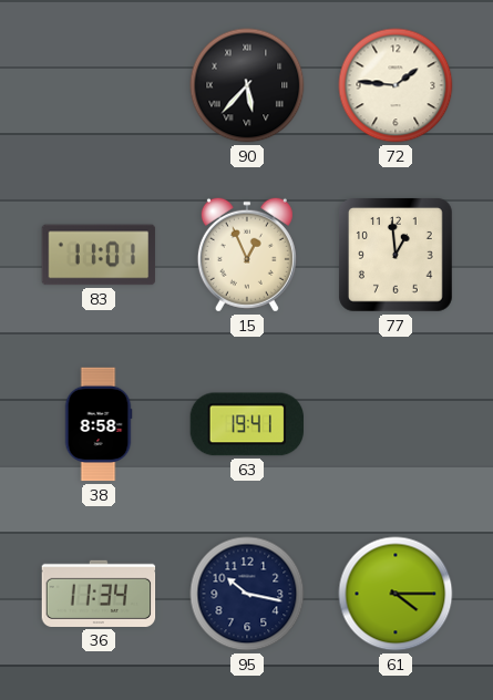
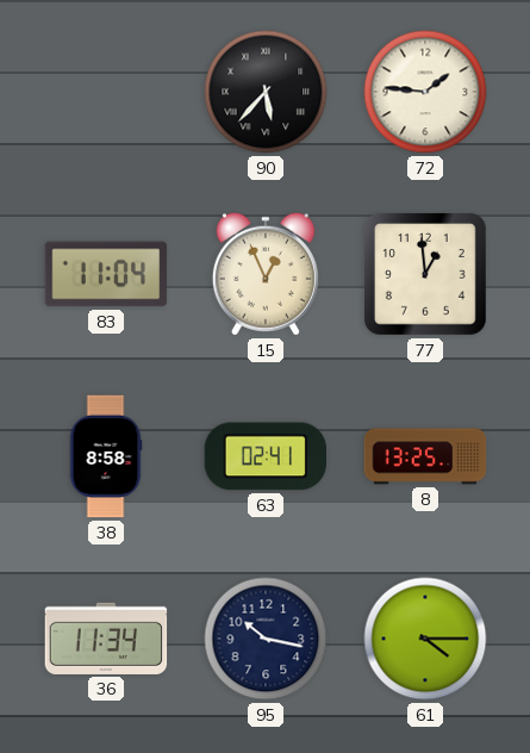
83: 11:01 -> 11:04
63: 19:41 -> 02:41
8: none -> 13:25
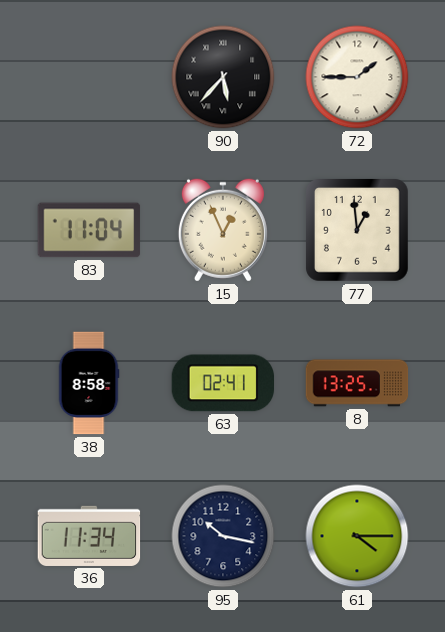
72: 1:46 -> 1:45
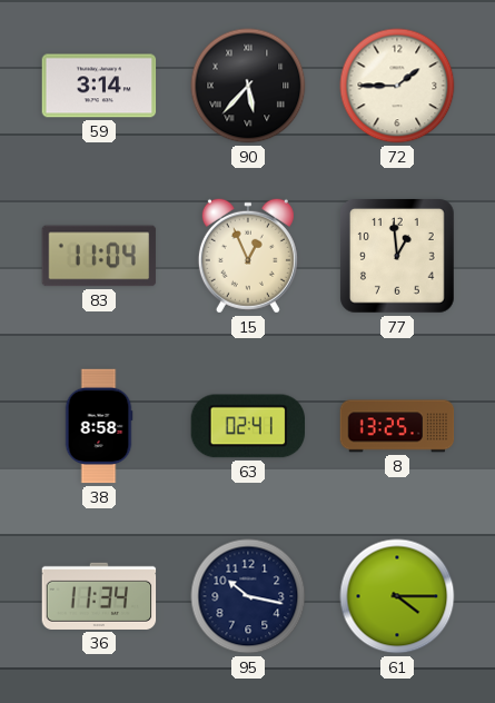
59: none -> 3:14
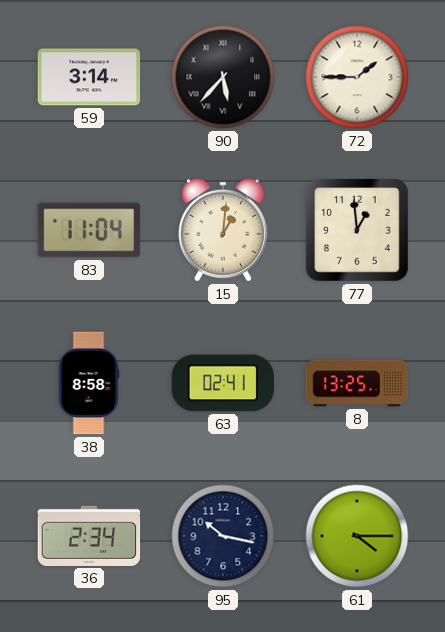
15: 12:56 -> 1:01
36: 11:34 -> 2:34
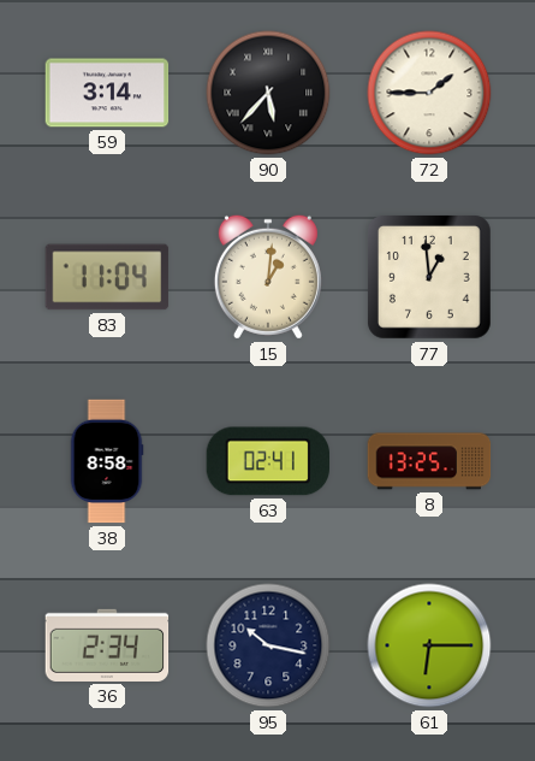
61: 4:15 -> 6:15
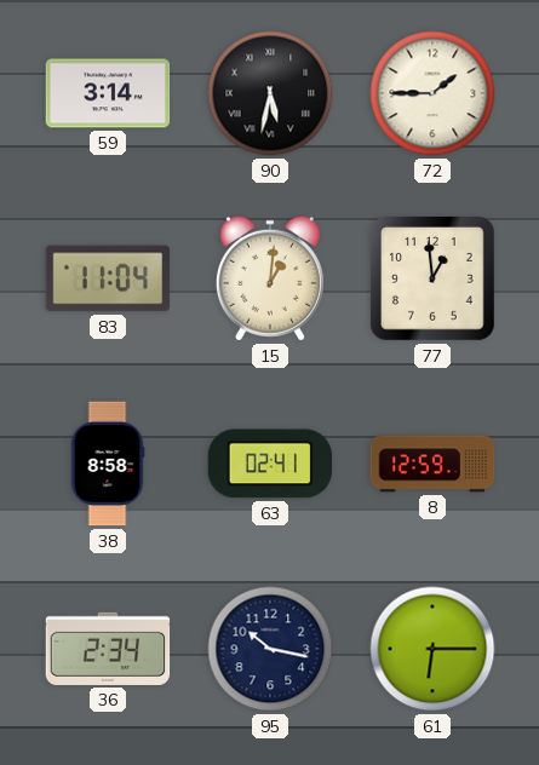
90: 5:37 -> 5:32
8: 13:25 -> 12:59
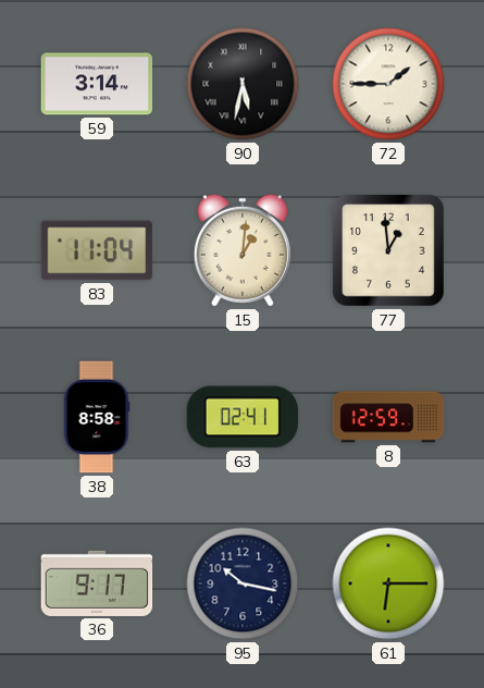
36: 2:34 -> 9:17
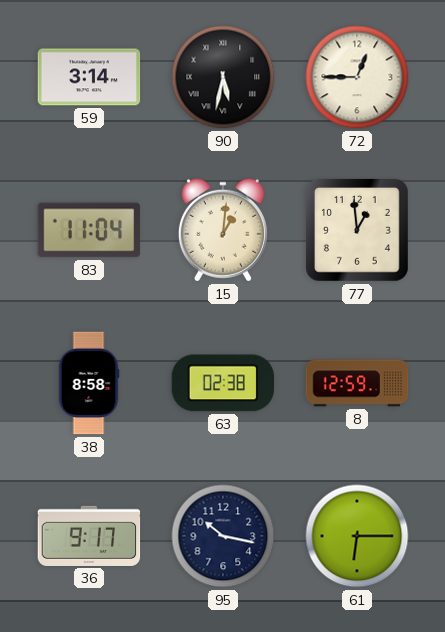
72: 1:45 -> 12:45
63: 02:41 -> 02:38
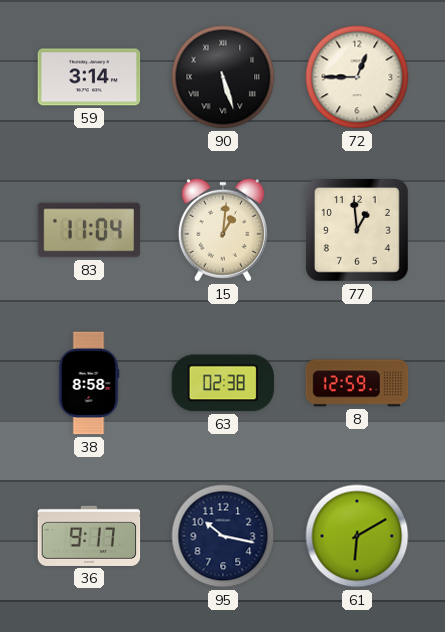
90: 5:32 -> 5:27
61: 6:15 -> 6:10
